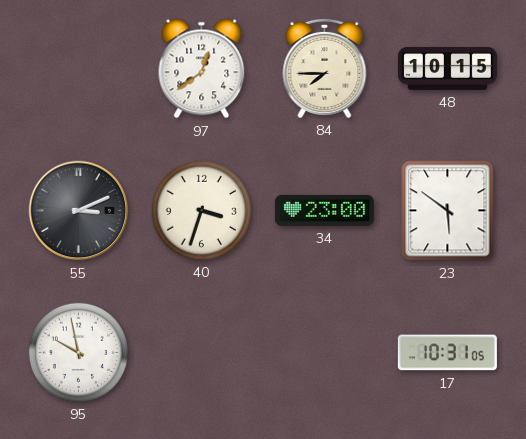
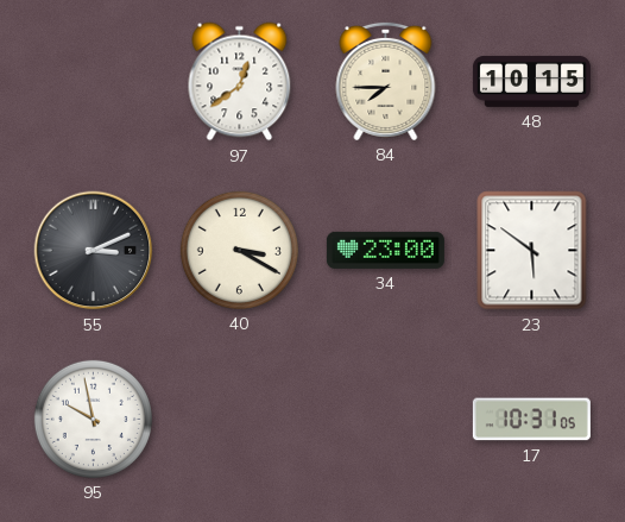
40: 3:33 -> 3:20
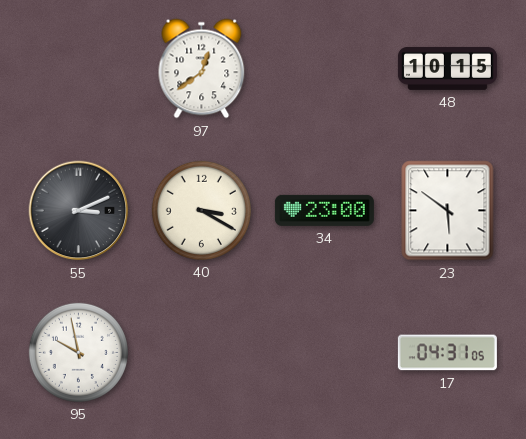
84: 7:45 -> none
17: 10:31 -> 04:31
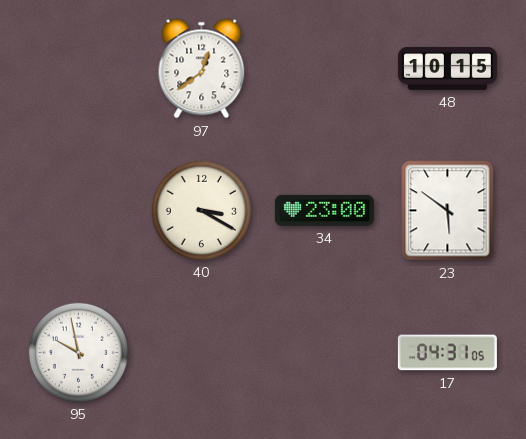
55: 3:11 -> none
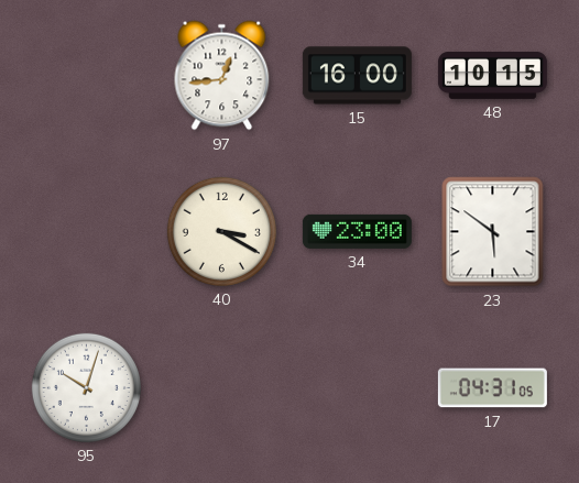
97: 12:39 -> 12:44
15: none -> 16:00
95: 9:58 -> 10:03
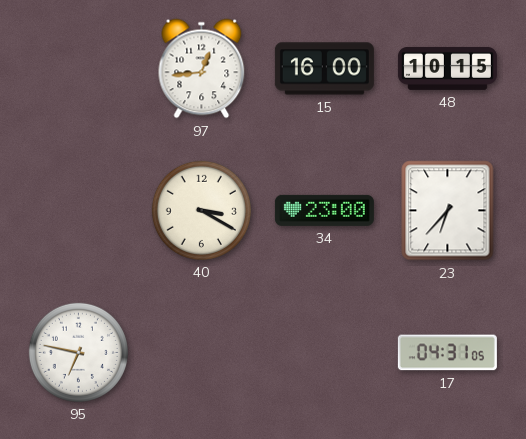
23: 5:51 -> 6:37
95: 10:03 -> 6:47
